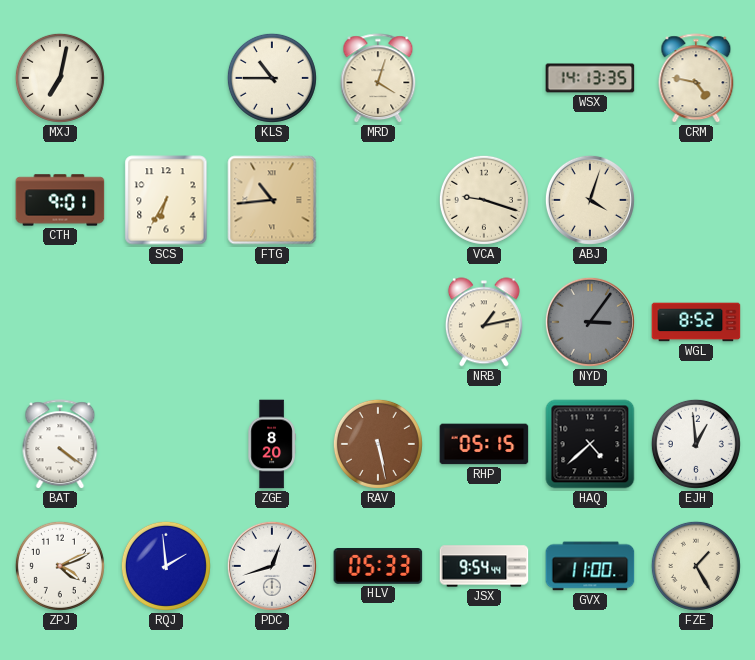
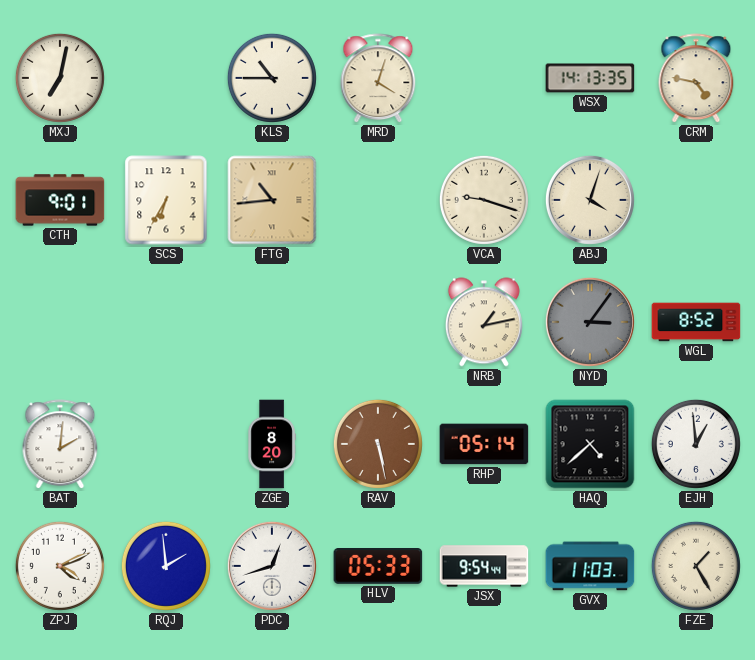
BAT: 4:21 -> 2:01
RHP: 05:15 -> 05:14
GVX: 11:00 -> 11:03
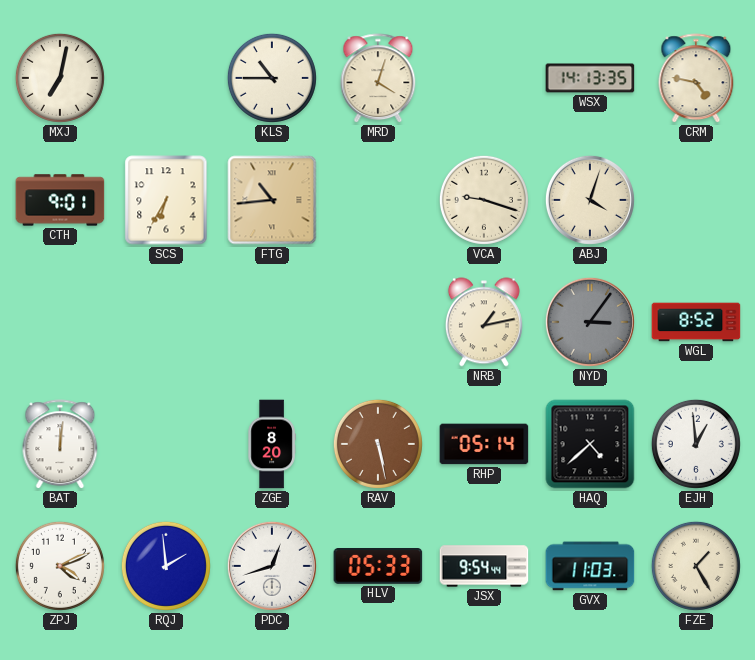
BAT: 2:01 -> 12:01
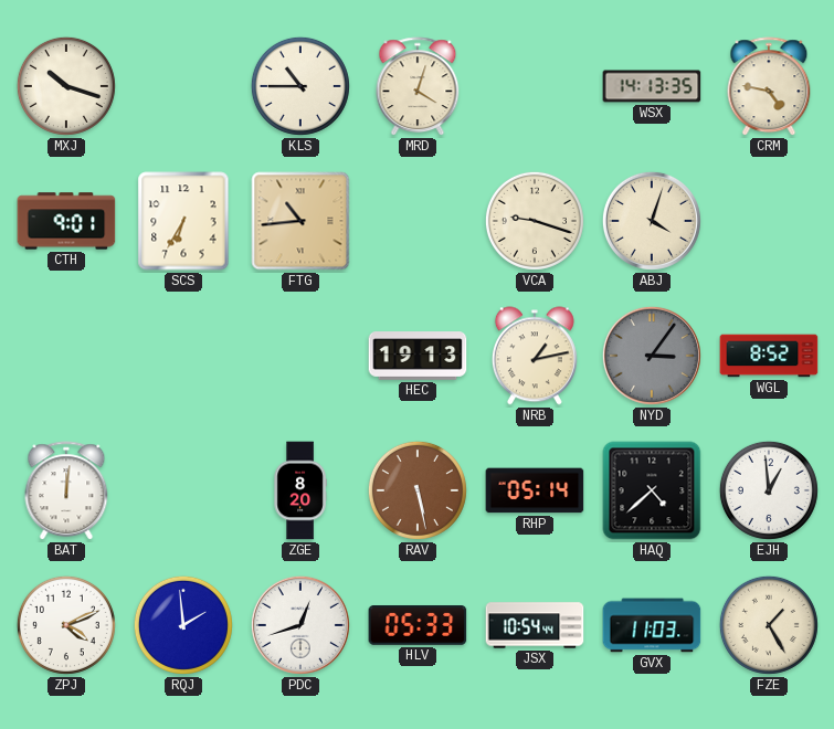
MXJ: 7:02 -> 10:18
HEC: none -> 19:13
JSX: 9:54 -> 10:54
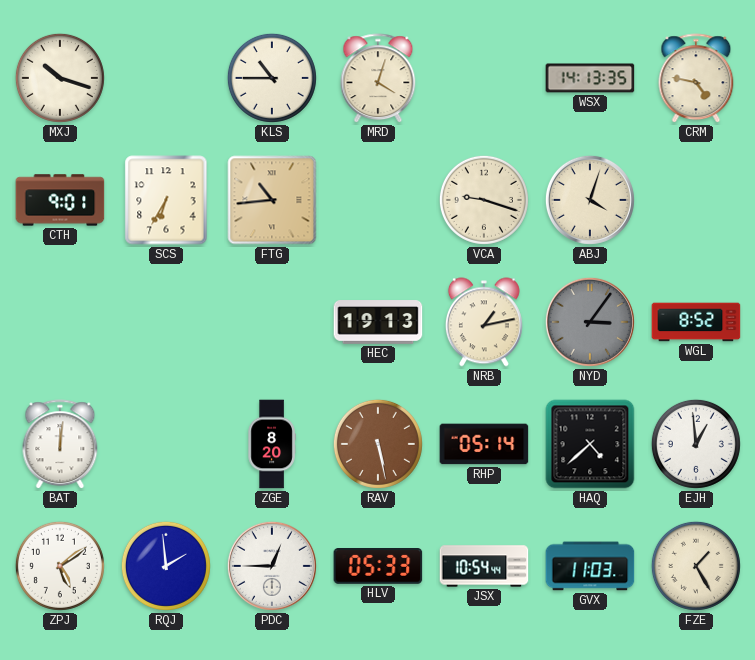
ZPJ: 4:11 -> 5:09
PDC: 12:42 -> 12:45
